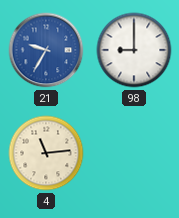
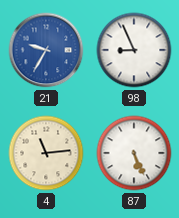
98: 9:00 -> 8:56
87: none -> 5:26
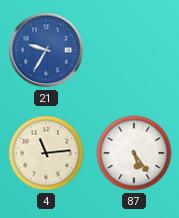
98: 8:56 -> none
87: 5:26 -> 5:24
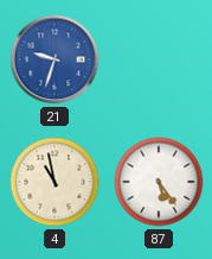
21: 9:35 -> 9:33
4: 11:14 -> 10:58
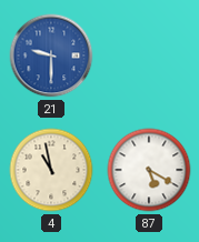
21: 9:33 -> 9:30
87: 5:24 -> 5:20
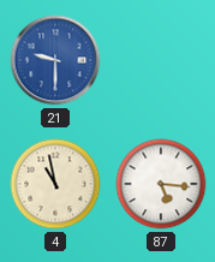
87: 5:20 -> 5:16
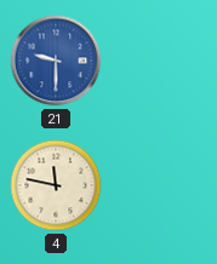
4: 10:58 -> 11:47
87: 5:16 -> none
